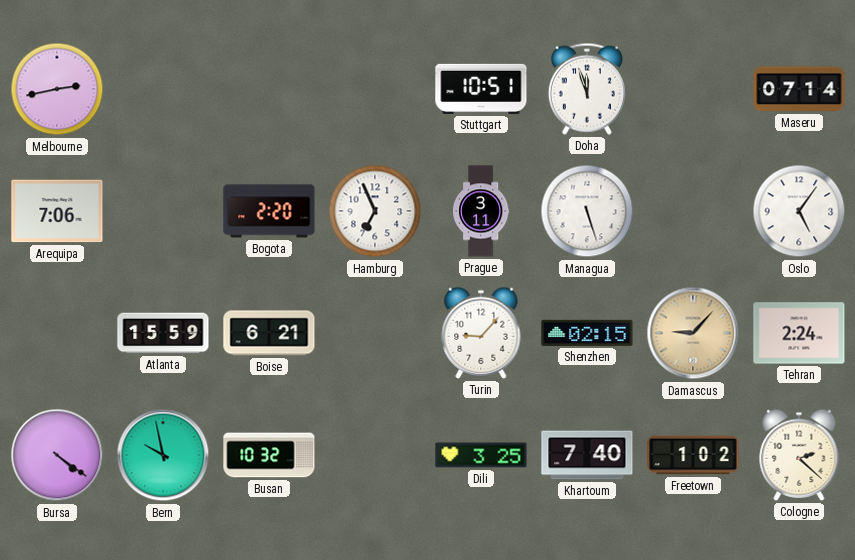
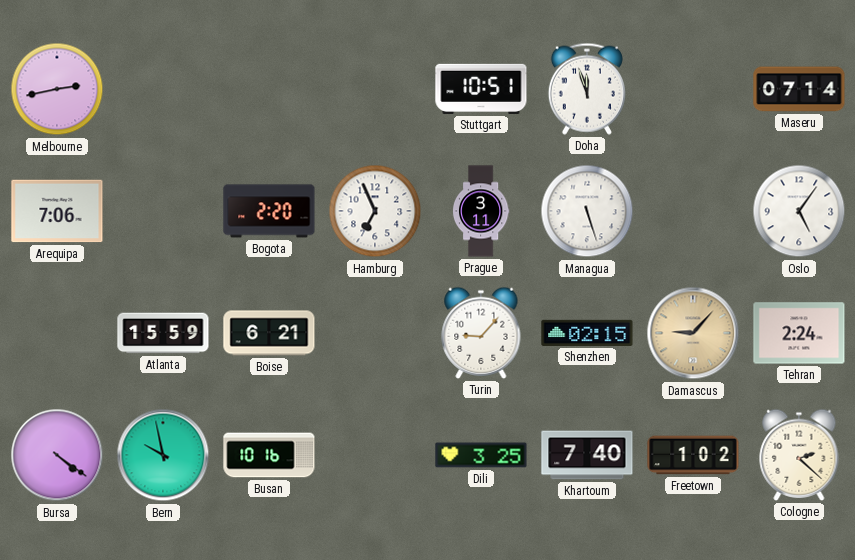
Busan: 10:32 -> 10:16
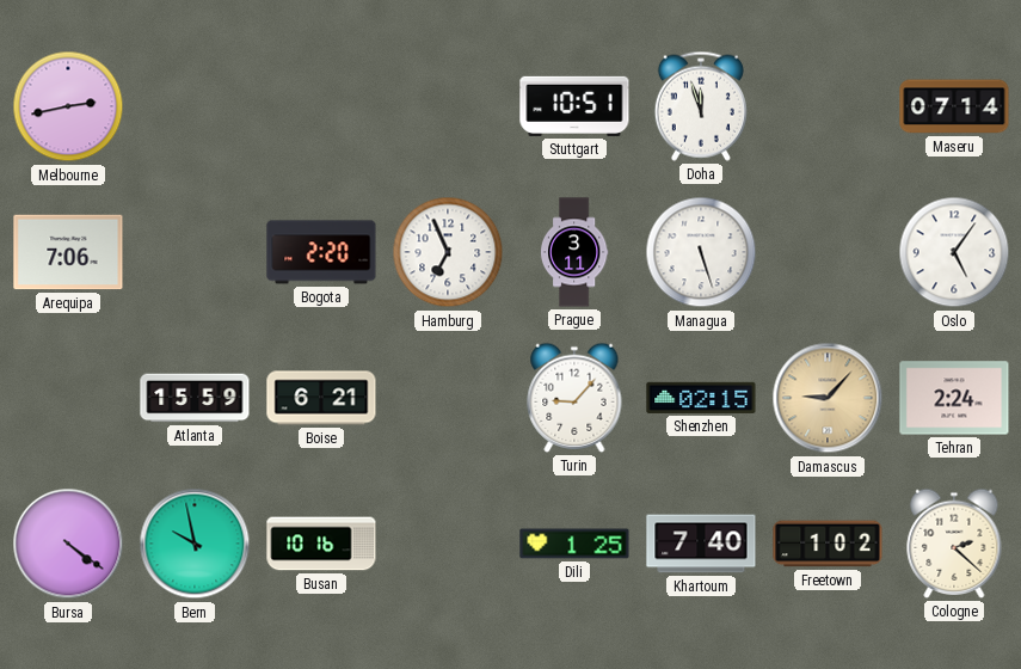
Dili: 3:25 -> 1:25
